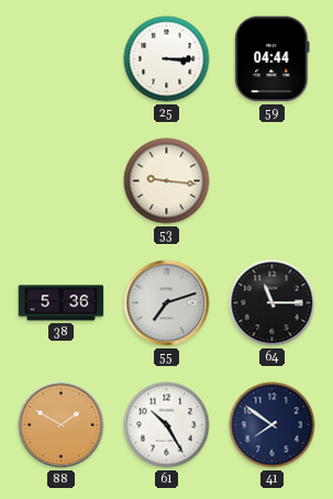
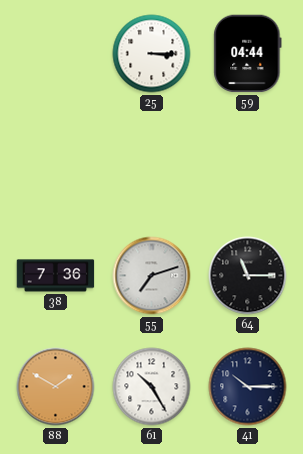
53: 9:16 -> none
38: 5:36 -> 7:36
41: 7:51 -> 10:15
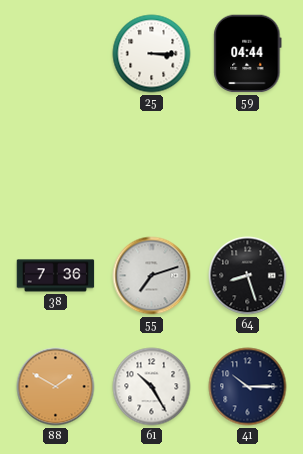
64: 11:15 -> 8:27
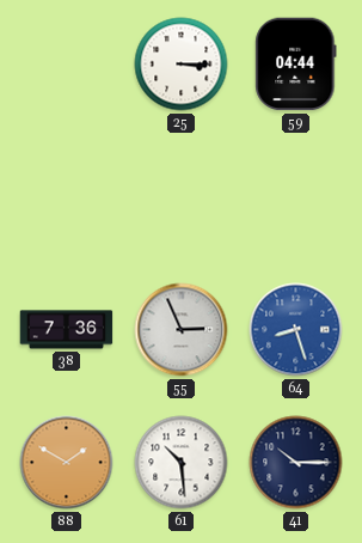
55: 7:12 -> 2:56
64 dial: black -> blue
61: 10:25 -> 10:29
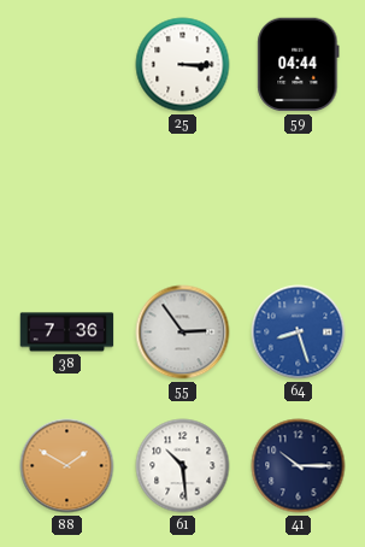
55: 2:56 -> 2:54
